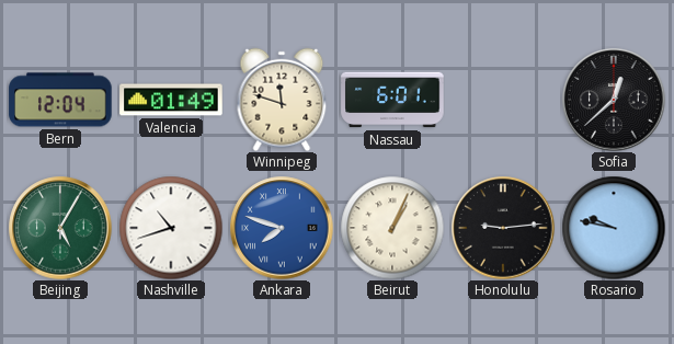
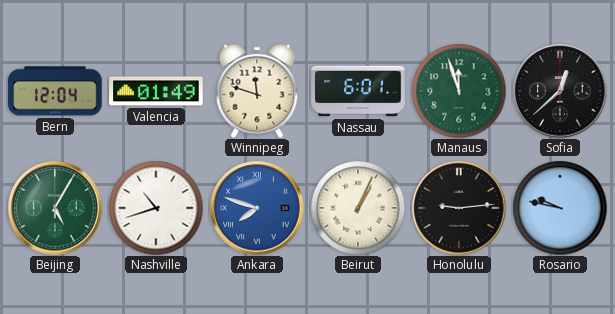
Manaus: none -> 11:57
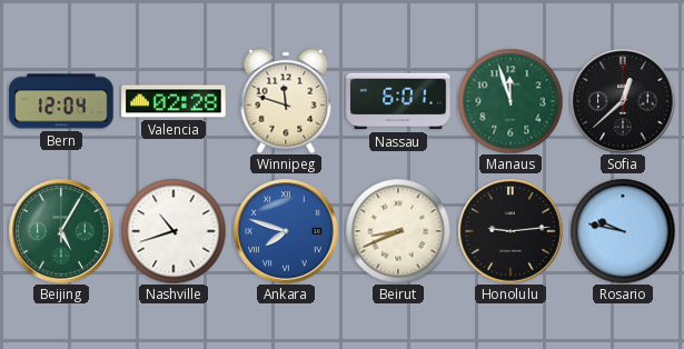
Valencia: 01:49 -> 02:28
Beirut: 1:04 -> 8:41
